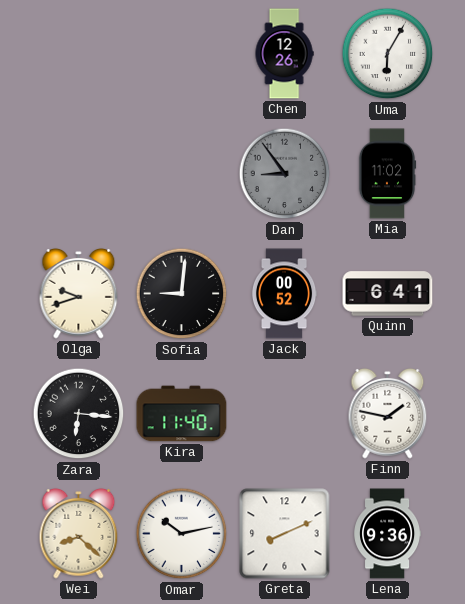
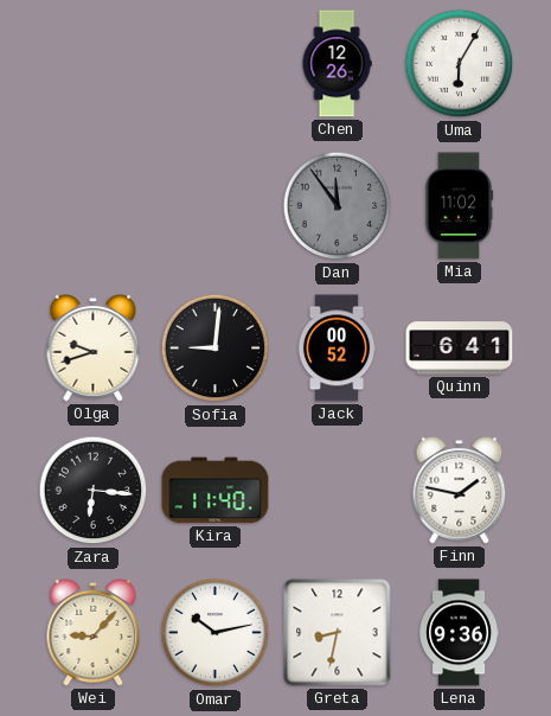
Dan: 8:54 -> 11:54
Wei: 8:22 -> 9:07
Greta: 8:11 -> 8:32
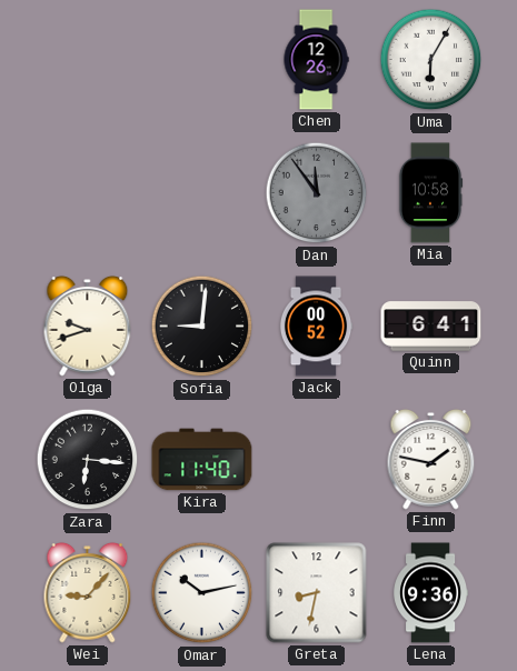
Mia: 11:02 -> 10:58
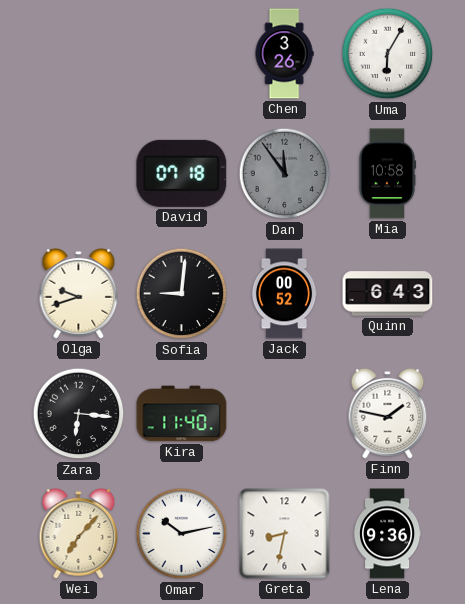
Chen: 12:26 -> 3:26
David: none -> 07:18
Quinn: 6:41 -> 6:43
Wei: 9:07 -> 7:07
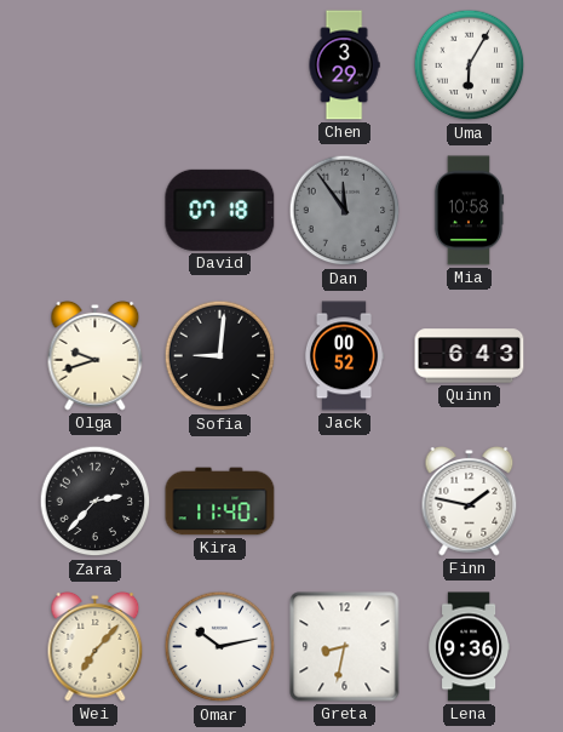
Chen: 3:26 -> 3:29
Zara: 6:16 -> 2:37
